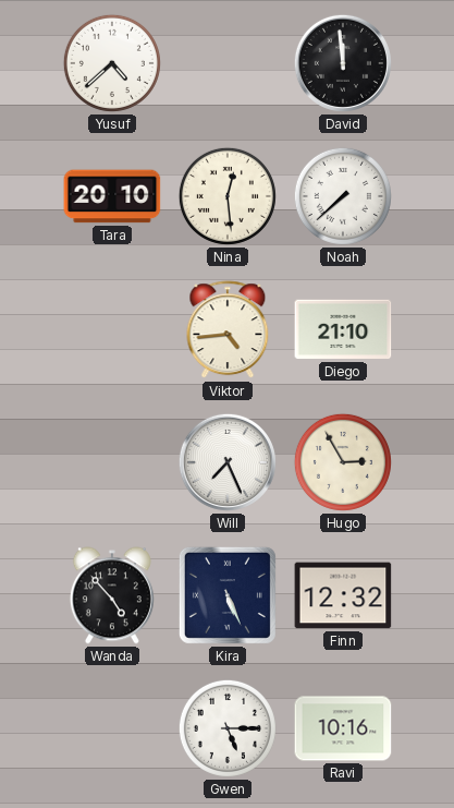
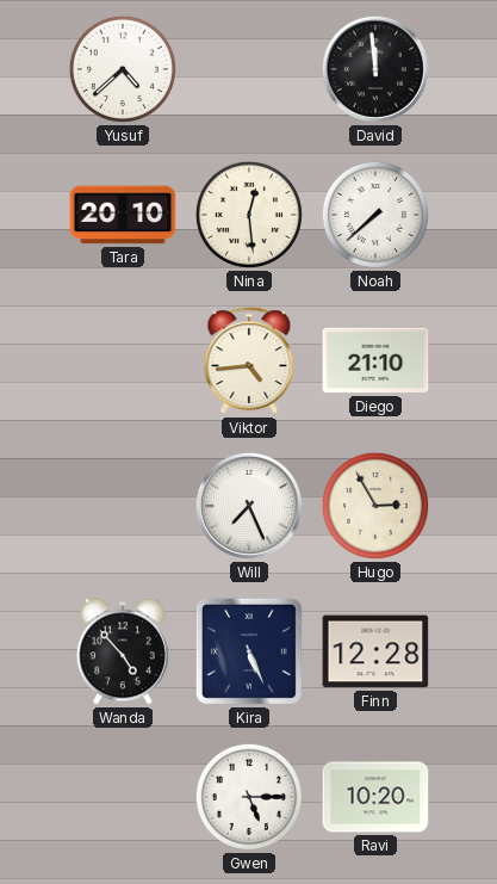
Finn: 12:32 -> 12:28
Ravi: 10:16 -> 10:20
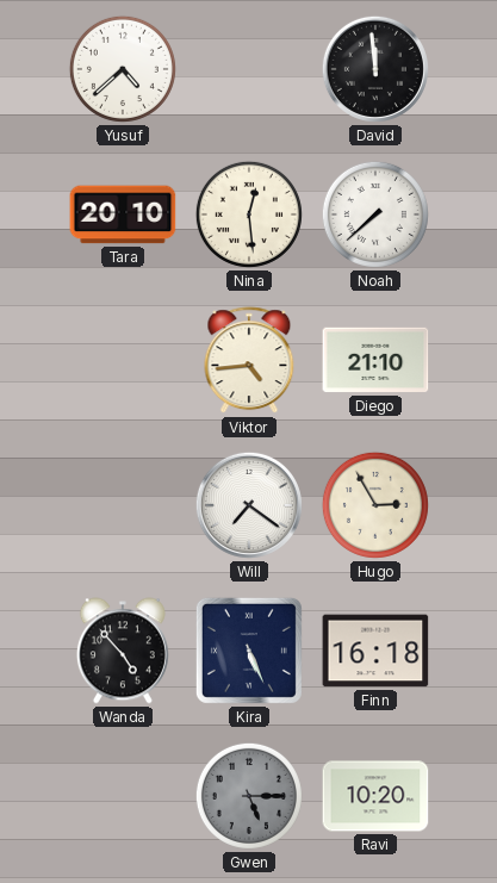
Will: 7:26 -> 7:21
Finn: 12:28 -> 16:18
Gwen dial: white -> grey
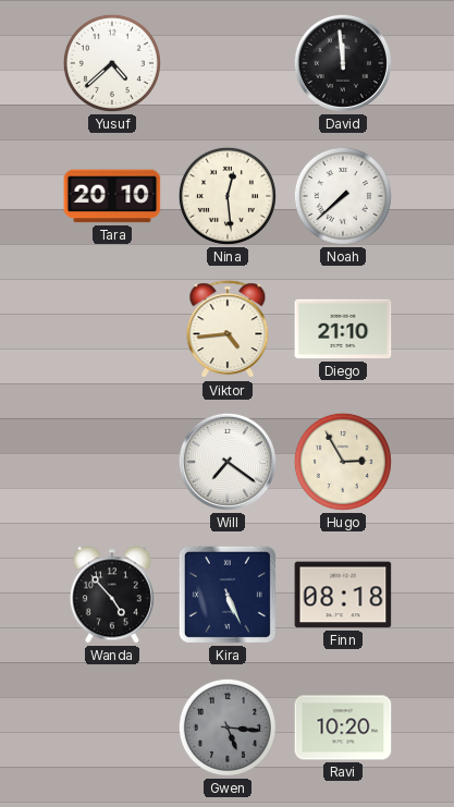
Finn: 16:18 -> 08:18
Gwen: 5:15 -> 5:16
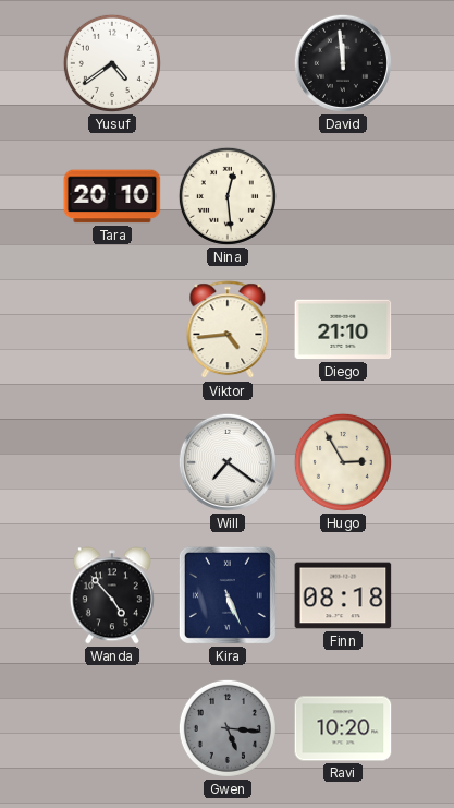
Yusuf: 4:38 -> 4:39
Noah: 7:38 -> none
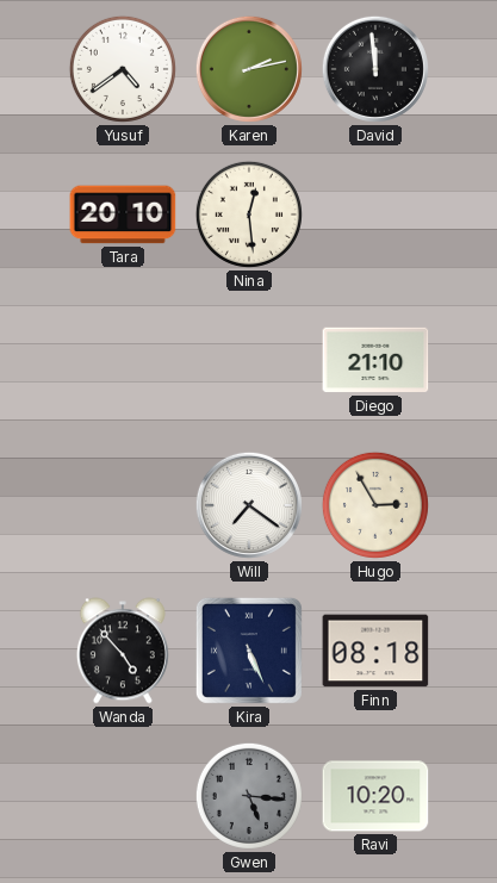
Karen: none -> 2:13
Viktor: 4:44 -> none
